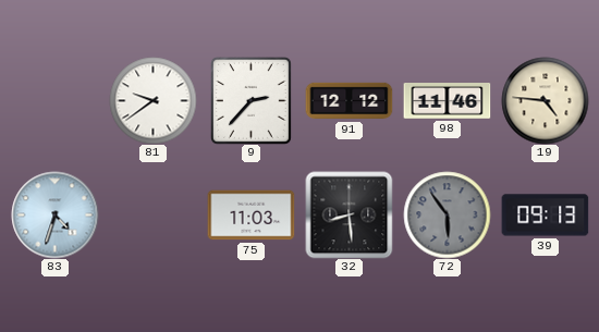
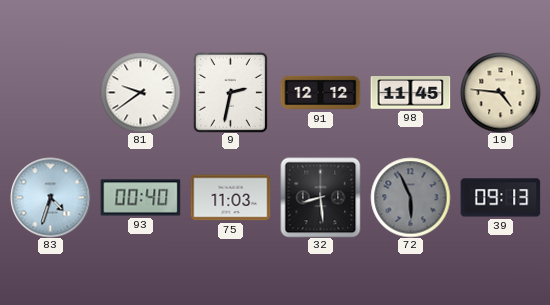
9: 2:37 -> 2:32
98: 11:46 -> 11:45
93: none -> 00:40
72: 5:54 -> 5:56
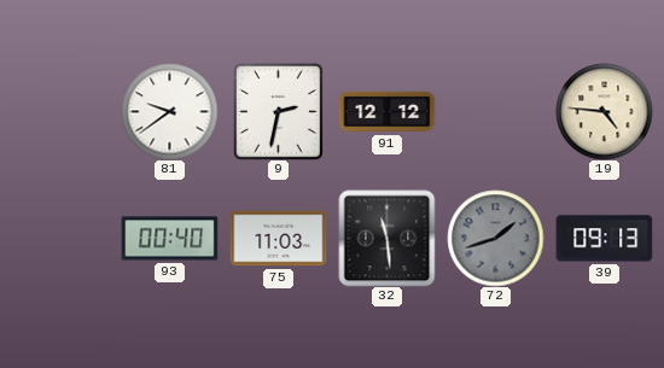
98: 11:45 -> none
83: 4:33 -> none
32: 8:29 -> 11:29
72: 5:56 -> 1:42
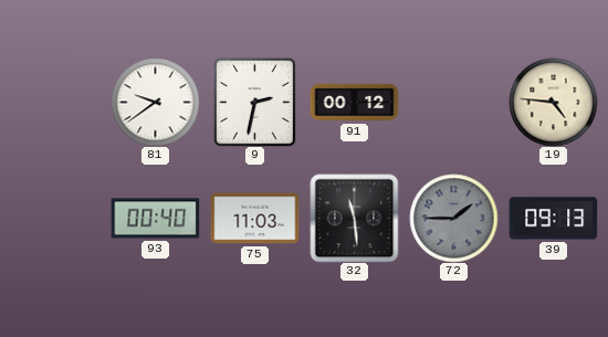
91: 12:12 -> 00:12
72: 1:42 -> 1:45
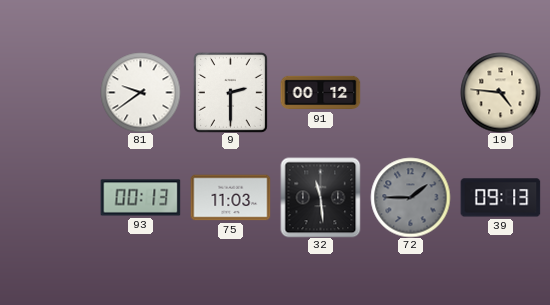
9: 2:32 -> 2:30
93: 00:40 -> 00:13
